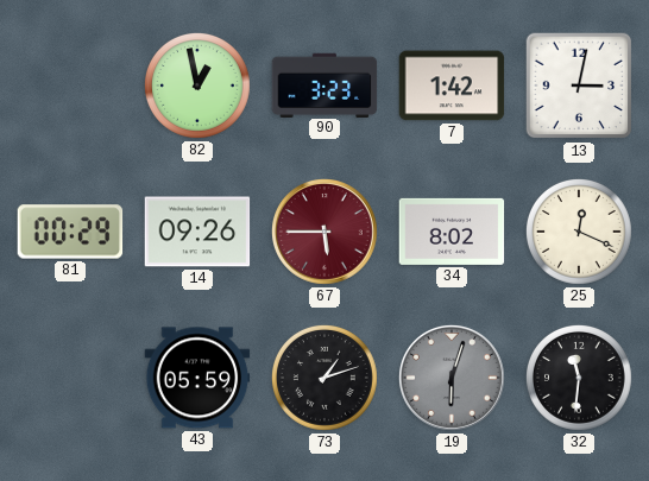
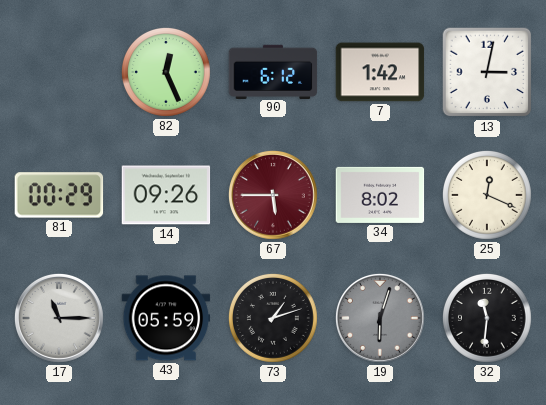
82: 12:58 -> 12:26
90: 3:23 -> 6:12
17: none -> 11:15
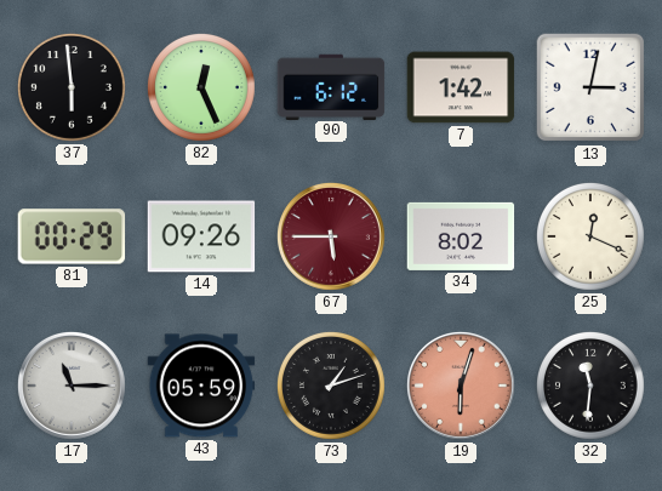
37: none -> 5:59
19 dial: grey -> salmon
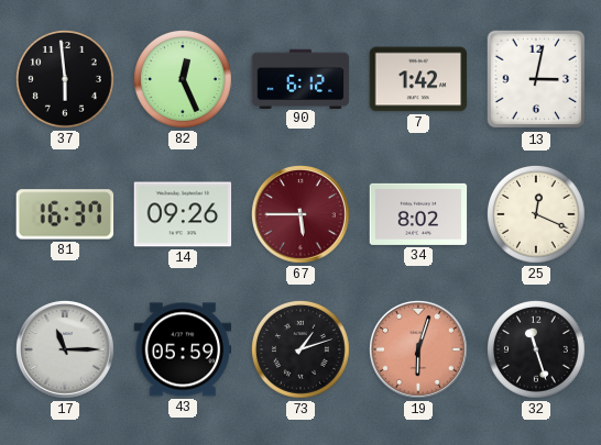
81: 00:29 -> 16:37
32: 11:31 -> 11:27
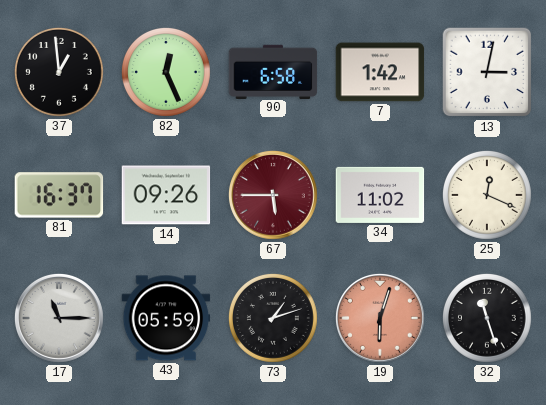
37: 5:59 -> 12:59
90: 6:12 -> 6:58
34: 8:02 -> 11:02
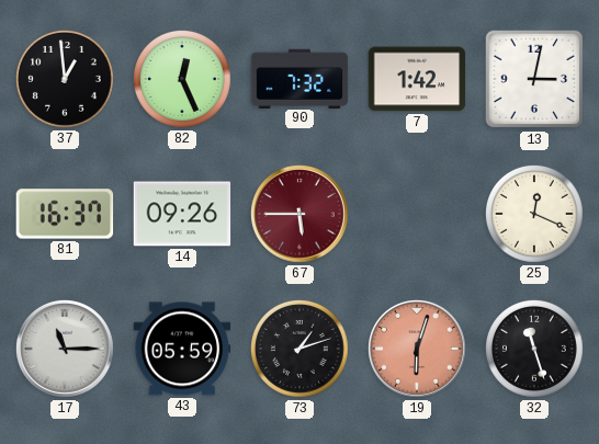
90: 6:58 -> 7:32
34: 11:02 -> none
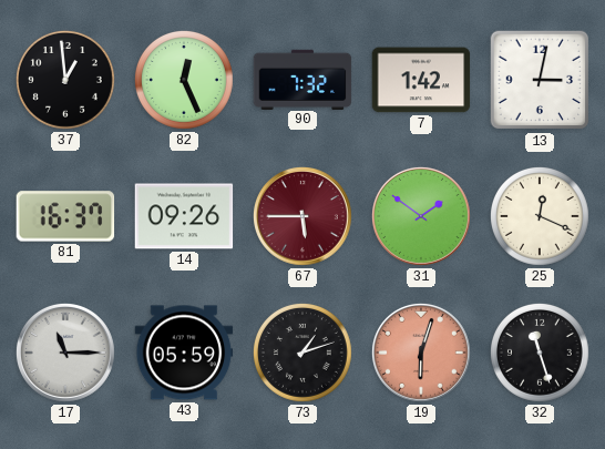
31: none -> 1:51
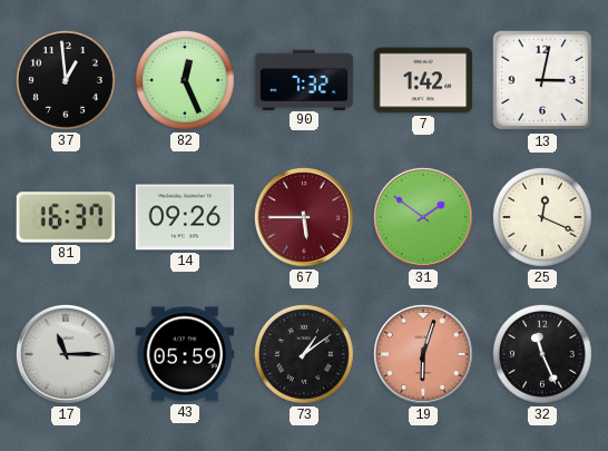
73: 1:12 -> 1:09
32: 11:27 -> 11:26
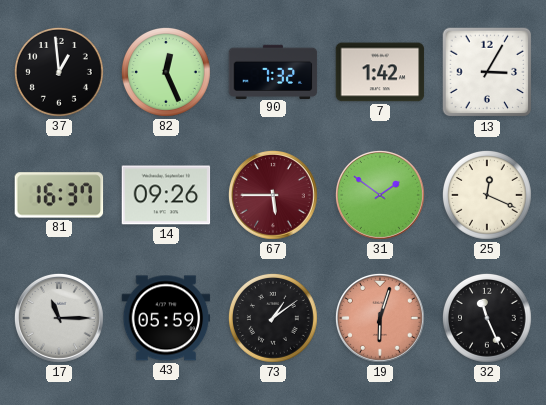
13: 3:02 -> 3:05
